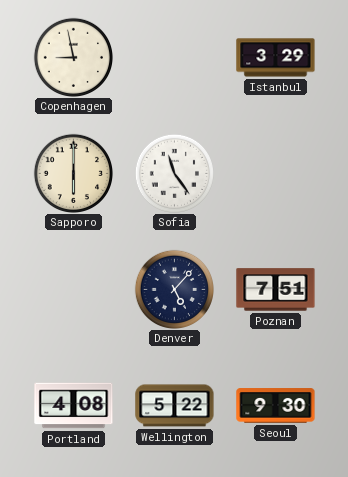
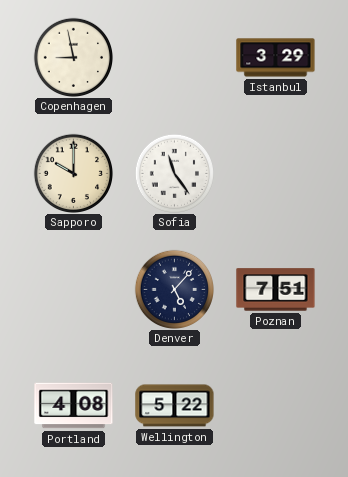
Sapporo: 6:00 -> 10:00
Seoul: 9:30 -> none
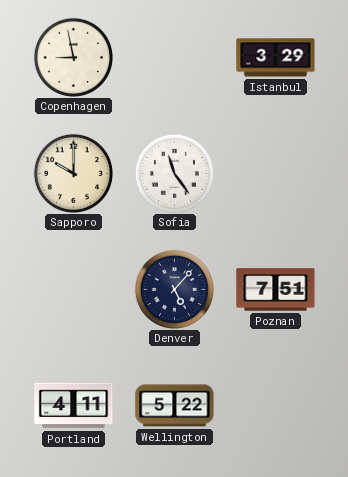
Portland: 4:08 -> 4:11
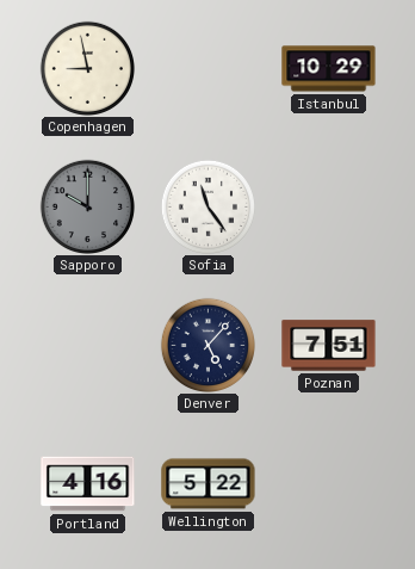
Istanbul: 3:29 -> 10:29
Sapporo dial: cream -> grey
Portland: 4:11 -> 4:16
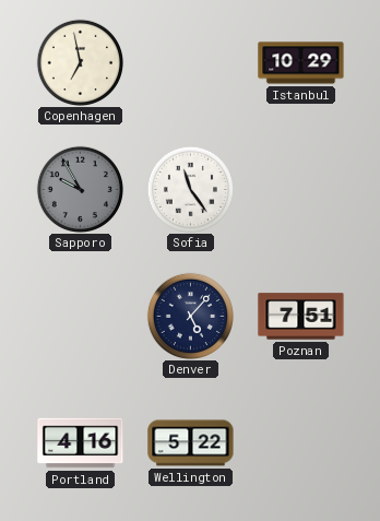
Copenhagen: 8:58 -> 6:58
Sapporo: 10:00 -> 9:55
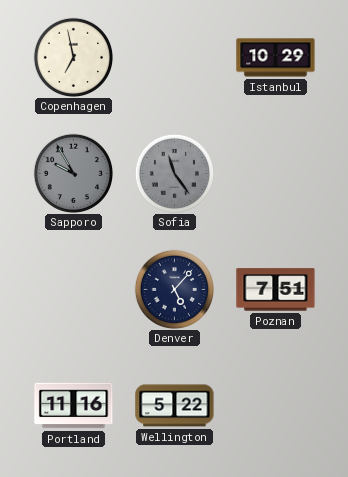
Sofia dial: white -> grey
Portland: 4:16 -> 11:16
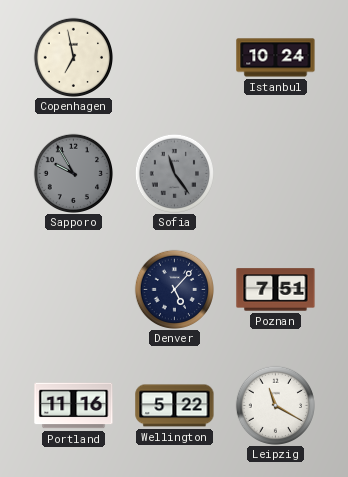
Istanbul: 10:29 -> 10:24
Leipzig: none -> 11:20
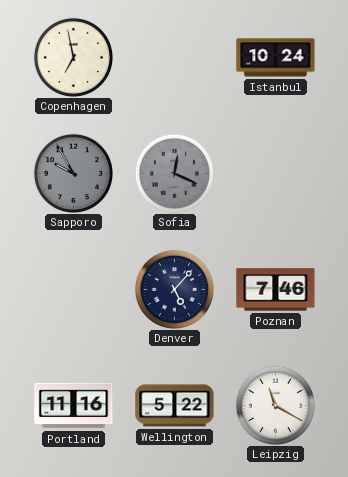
Sofia: 11:24 -> 12:19
Poznan: 7:51 -> 7:46
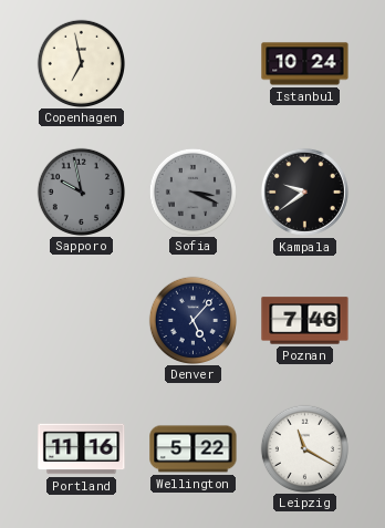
Sapporo: 9:55 -> 9:58
Sofia: 12:19 -> 3:19
Kampala: none -> 9:39
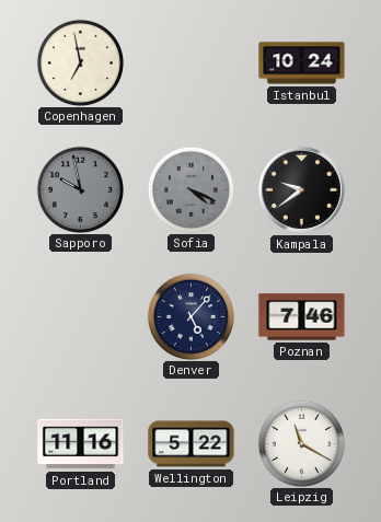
Sofia: 3:19 -> 4:19
